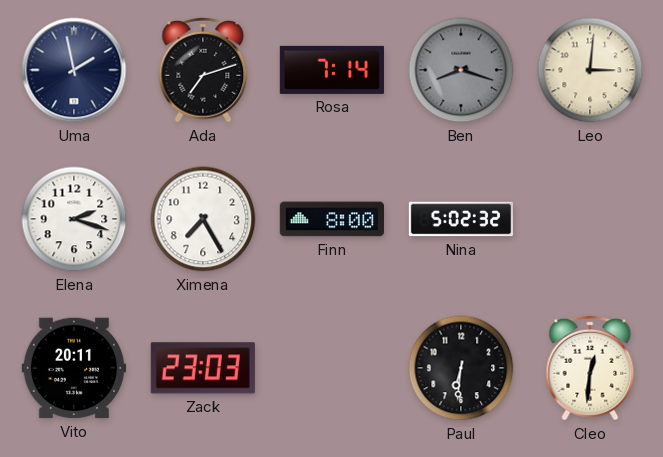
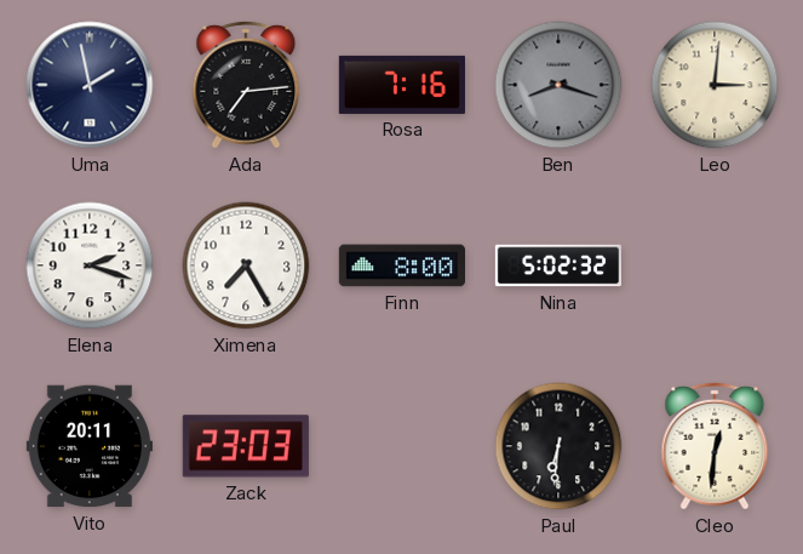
Ada: 7:12 -> 7:14
Rosa: 7:14 -> 7:16
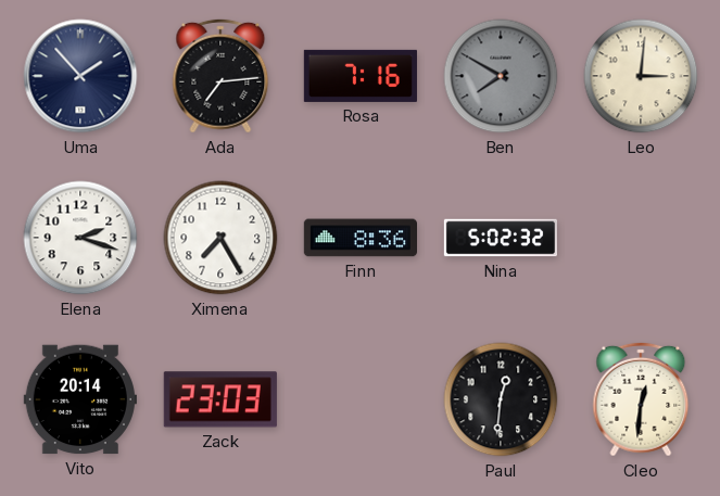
Uma: 1:58 -> 1:53
Ben: 8:18 -> 7:50
Finn: 8:00 -> 8:36
Vito: 20:11 -> 20:14
Paul: 6:31 -> 12:31
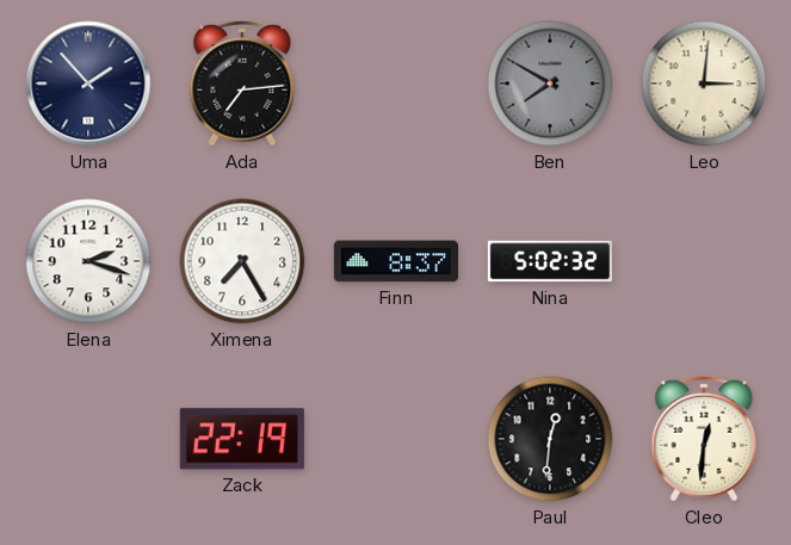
Rosa: 7:16 -> none
Finn: 8:36 -> 8:37
Vito: 20:14 -> none
Zack: 23:03 -> 22:19
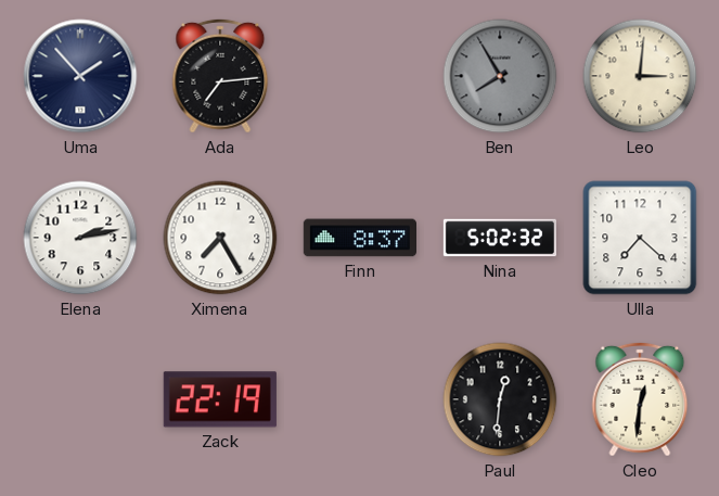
Ben: 7:50 -> 7:55
Elena: 2:18 -> 2:13
Ulla: none -> 7:22
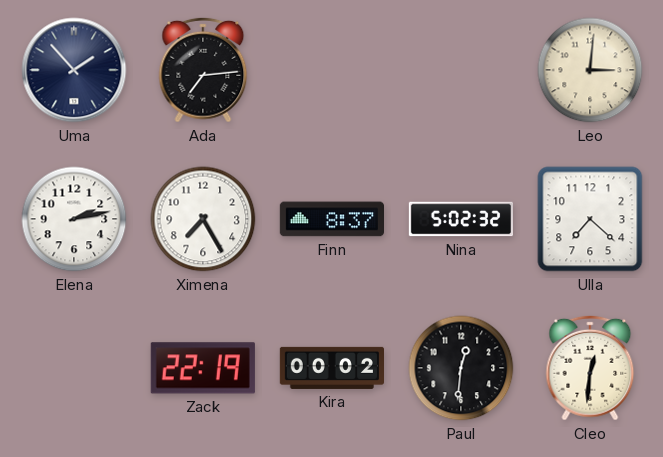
Ben: 7:55 -> none
Kira: none -> 00:02
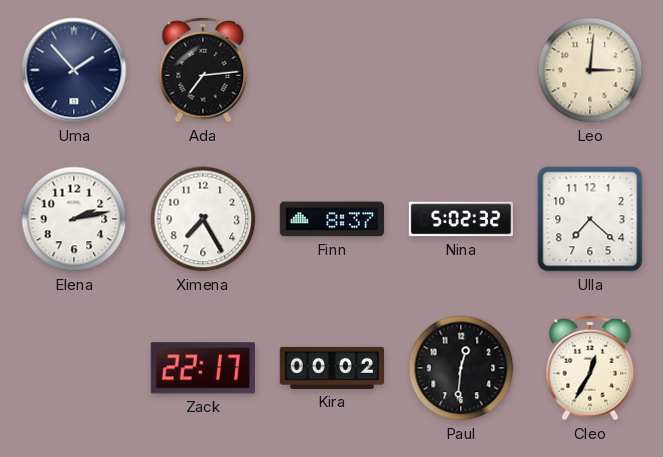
Zack: 22:19 -> 22:17
Cleo: 12:31 -> 12:35
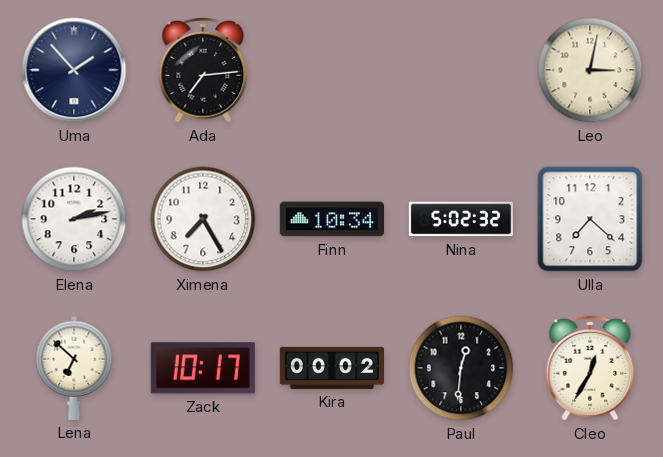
Leo: 3:01 -> 3:02
Finn: 8:37 -> 10:34
Lena: none -> 6:52
Zack: 22:17 -> 10:17
